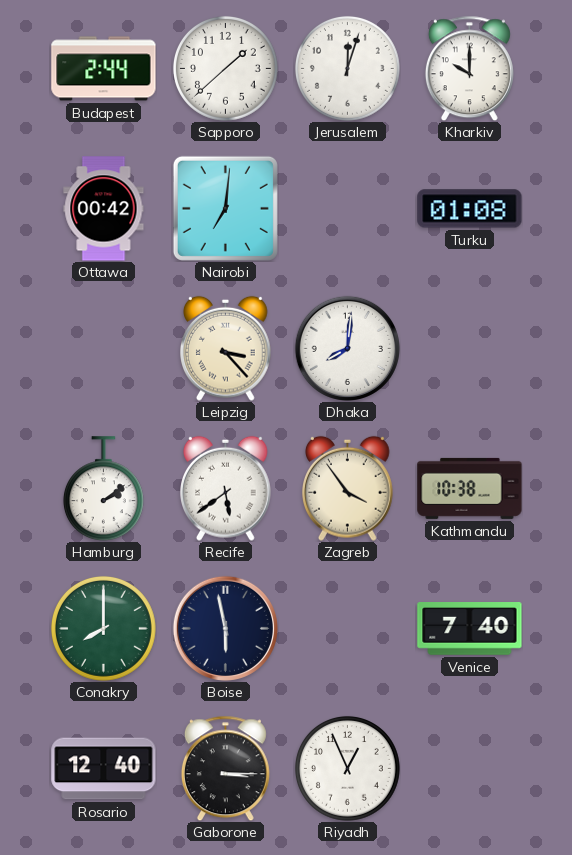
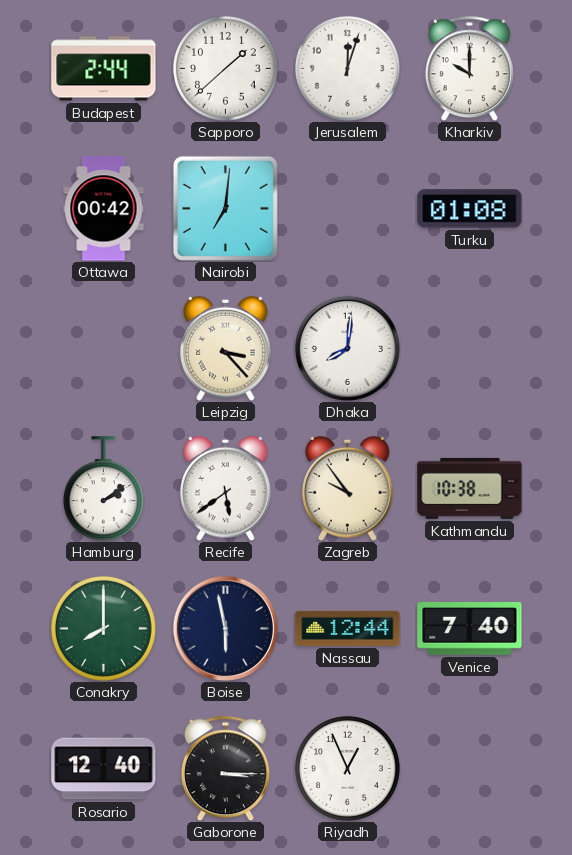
Zagreb: 3:54 -> 9:54
Nassau: none -> 12:44
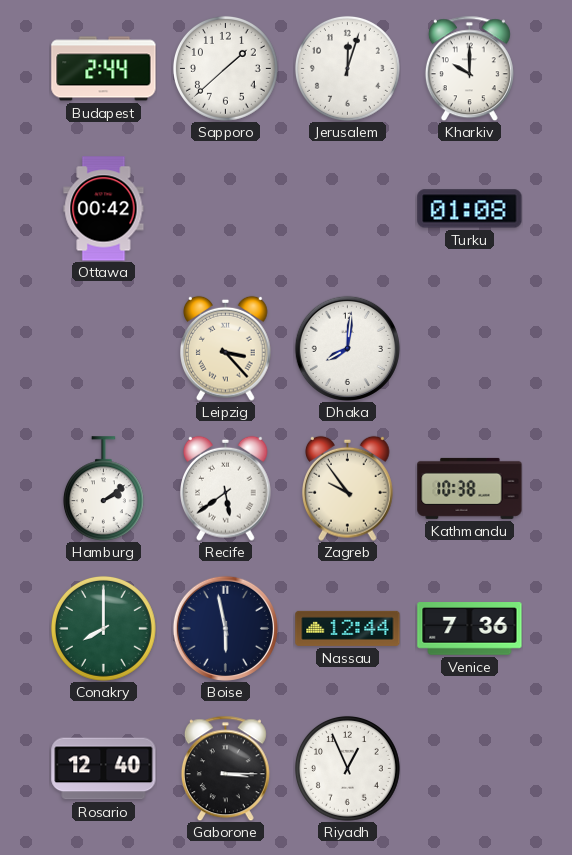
Nairobi: 7:01 -> none
Venice: 7:40 -> 7:36
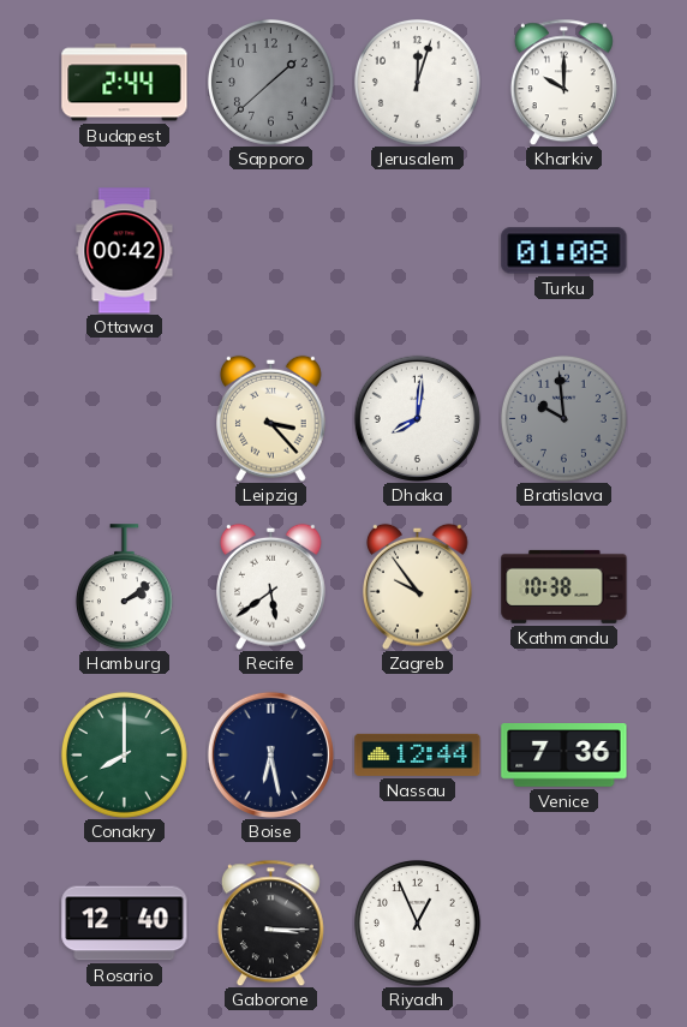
Sapporo dial: white -> grey
Bratislava: none -> 9:59
Boise: 5:58 -> 6:28
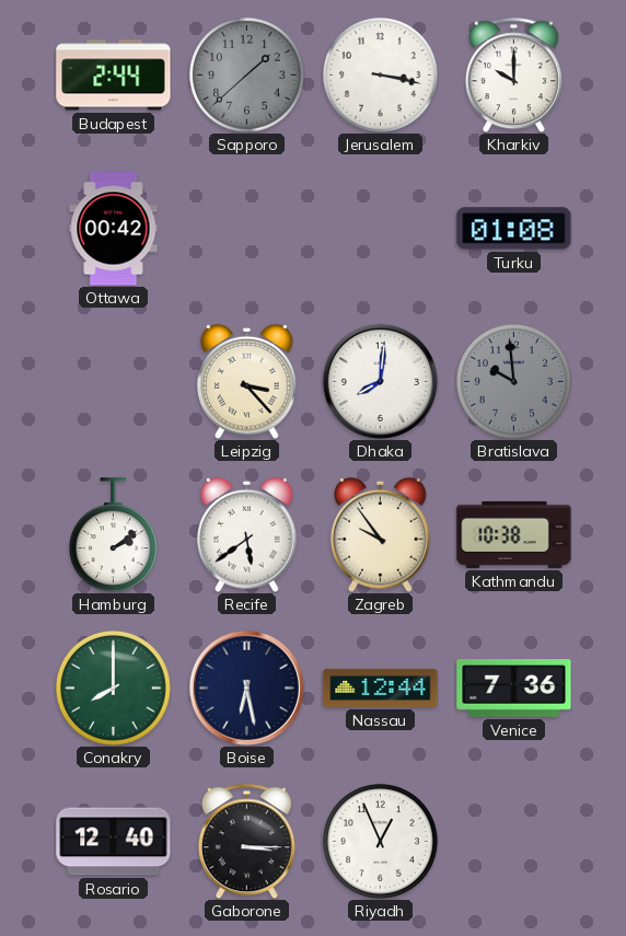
Jerusalem: 12:03 -> 3:17
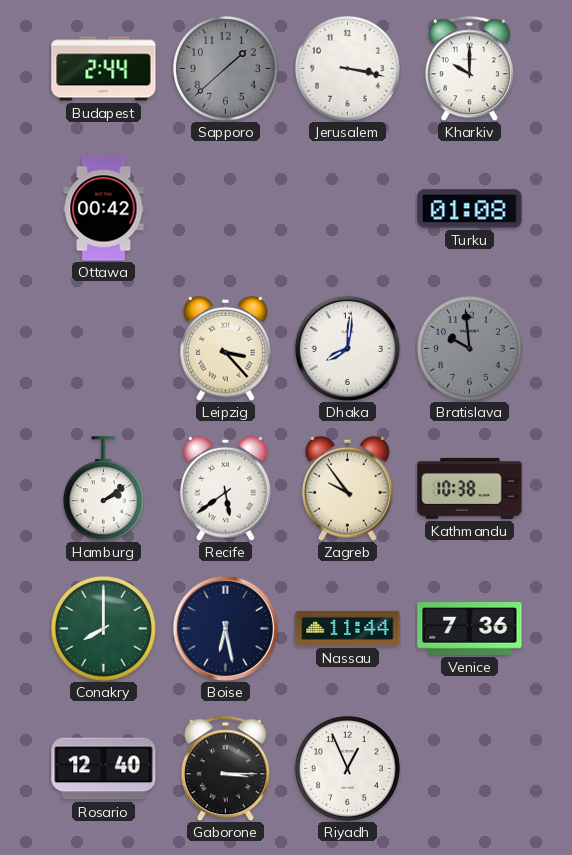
Nassau: 12:44 -> 11:44
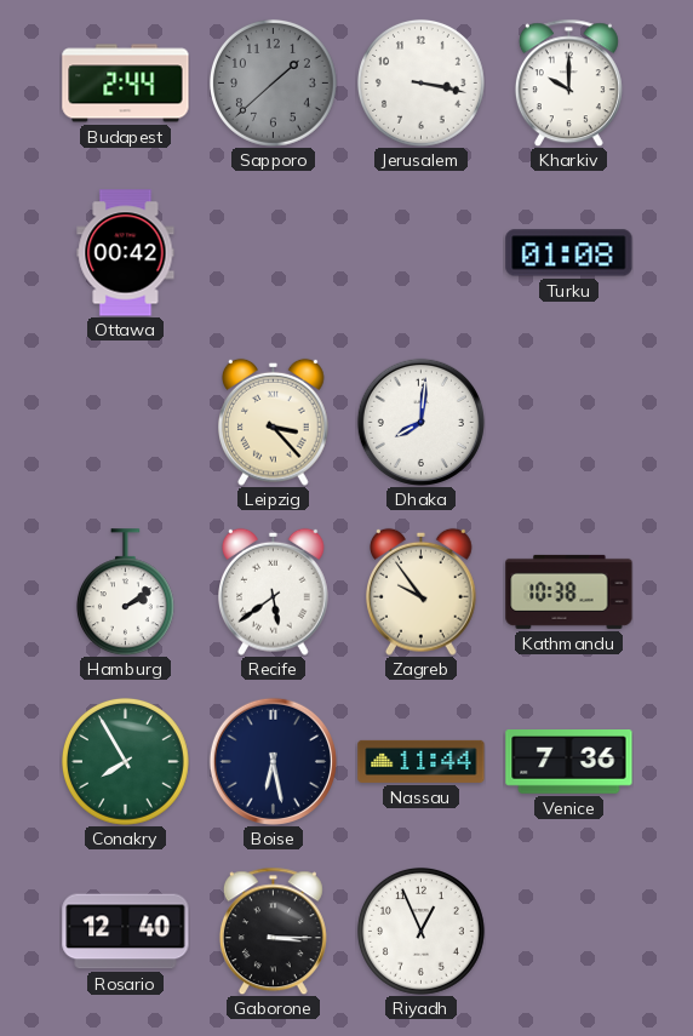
Bratislava: 9:59 -> none
Conakry: 8:00 -> 7:55
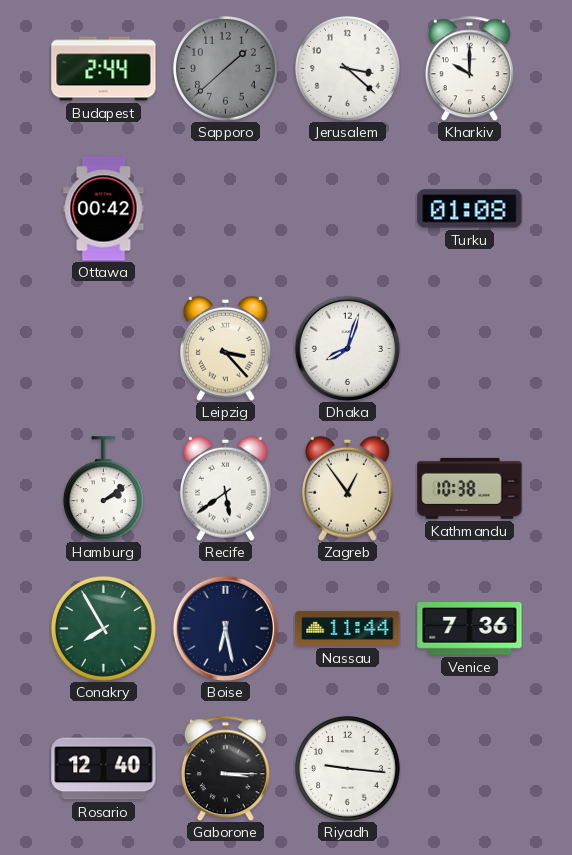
Jerusalem: 3:17 -> 3:22
Dhaka: 8:01 -> 8:03
Zagreb: 9:54 -> 12:54
Riyadh: 12:56 -> 9:16
